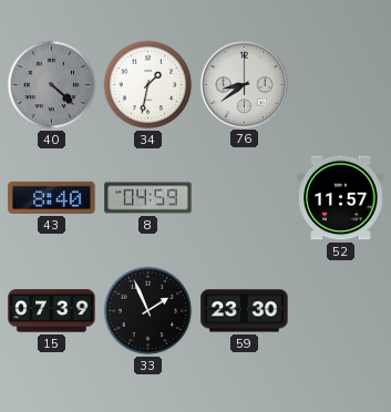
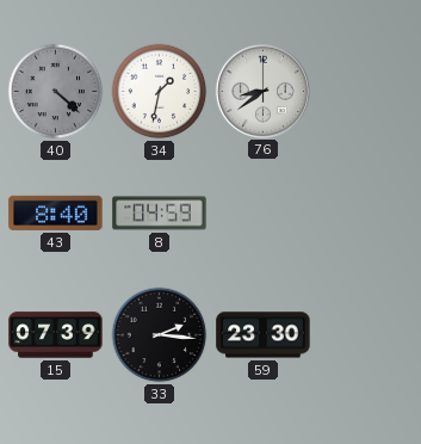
52: 11:57 -> none
33: 1:56 -> 2:16
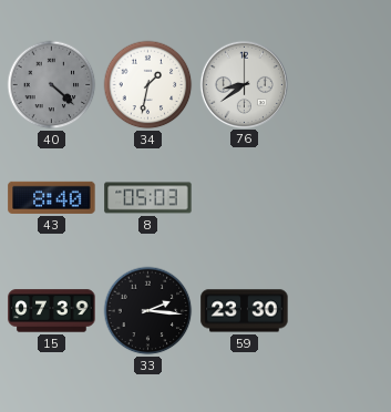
8: 04:59 -> 05:03
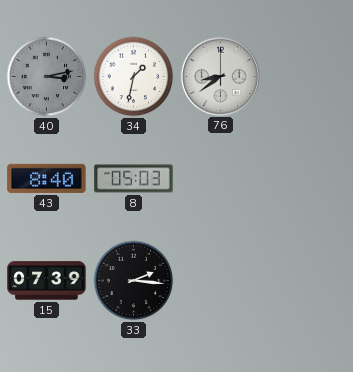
40: 4:22 -> 3:13
59: 23:30 -> none
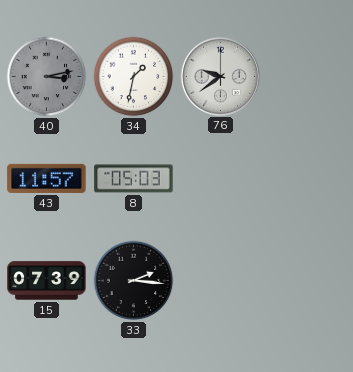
76: 8:39 -> 9:39
43: 8:40 -> 11:57
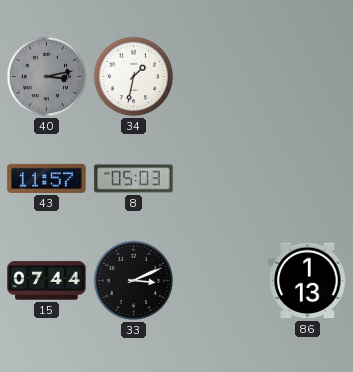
76: 9:39 -> none
15: 07:39 -> 07:44
33: 2:16 -> 3:11
86: none -> 1:13
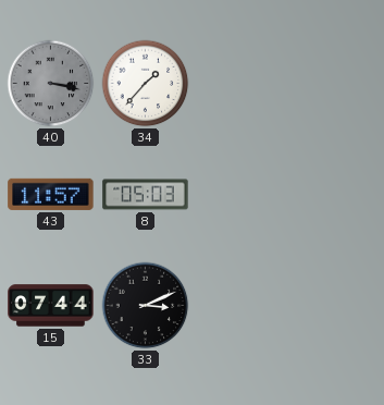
40: 3:13 -> 3:17
34: 1:32 -> 1:37
86: 1:13 -> none
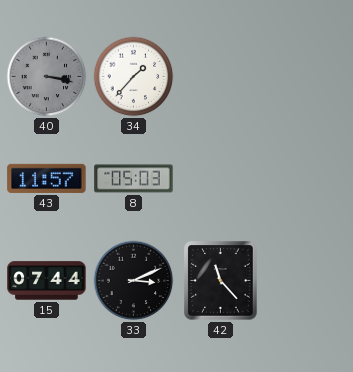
42: none -> 11:23
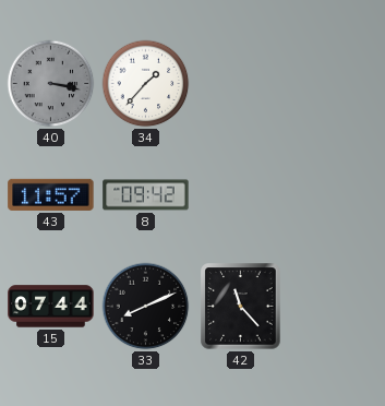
8: 05:03 -> 09:42
33: 3:11 -> 8:11
